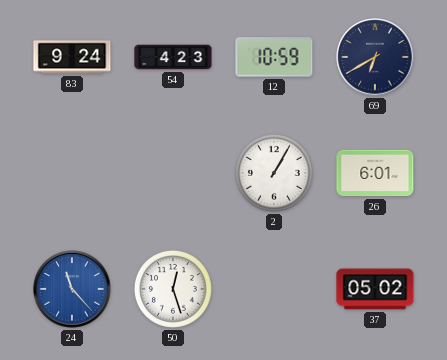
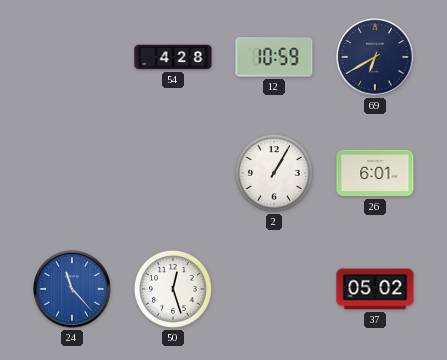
83: 9:24 -> none
54: 4:23 -> 4:28
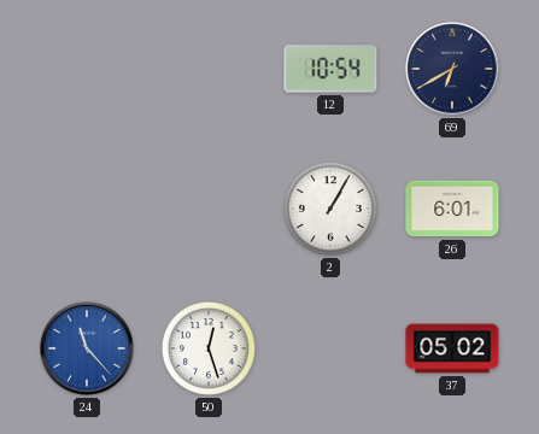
54: 4:28 -> none
12: 10:59 -> 10:54
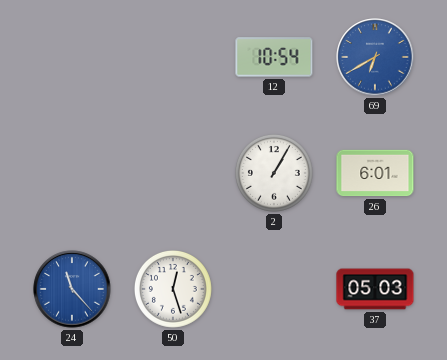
69 dial: navy -> blue
37: 05:02 -> 05:03
